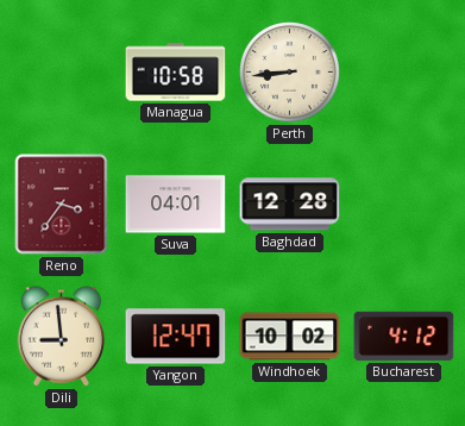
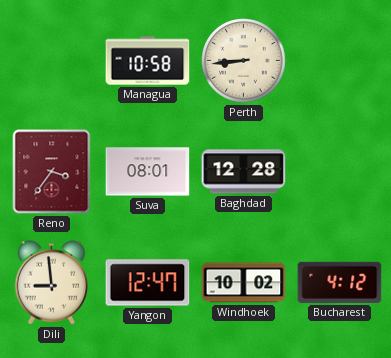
Suva: 04:01 -> 08:01
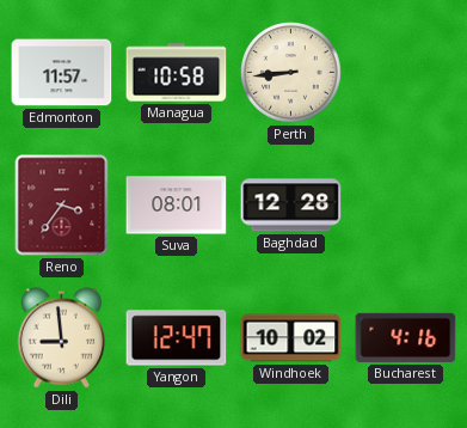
Edmonton: none -> 11:57
Bucharest: 4:12 -> 4:16
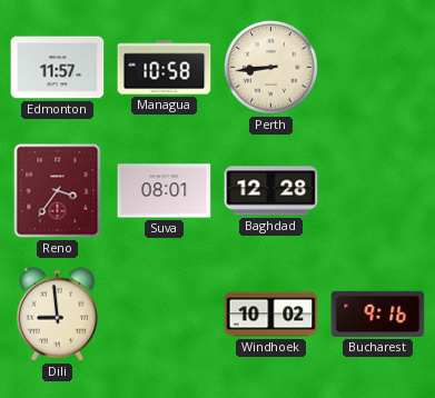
Yangon: 12:47 -> none
Bucharest: 4:16 -> 9:16
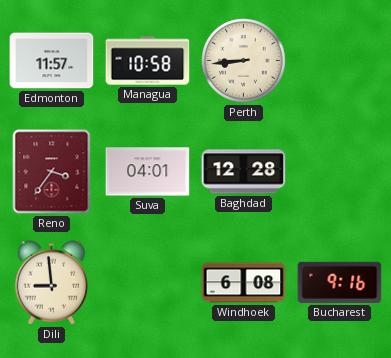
Suva: 08:01 -> 04:01
Windhoek: 10:02 -> 6:08
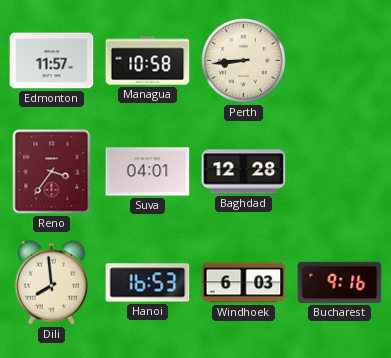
Dili: 8:59 -> 7:59
Hanoi: none -> 16:53
Windhoek: 6:08 -> 6:03
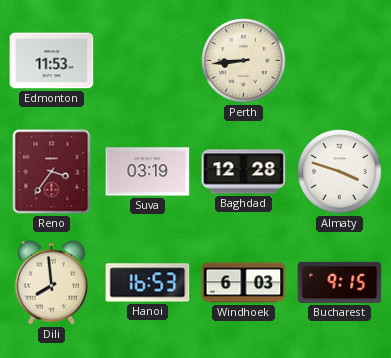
Edmonton: 11:57 -> 11:53
Managua: 10:58 -> none
Suva: 04:01 -> 03:19
Almaty: none -> 3:48
Bucharest: 9:16 -> 9:15
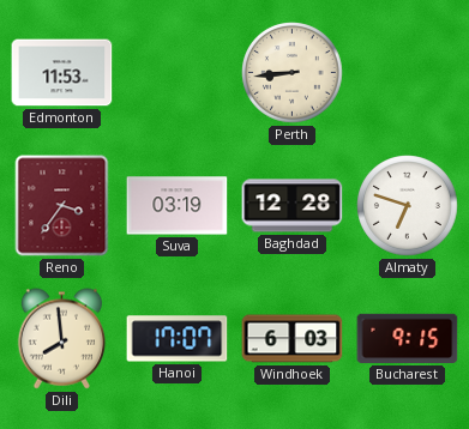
Almaty: 3:48 -> 6:48
Hanoi: 16:53 -> 17:07
